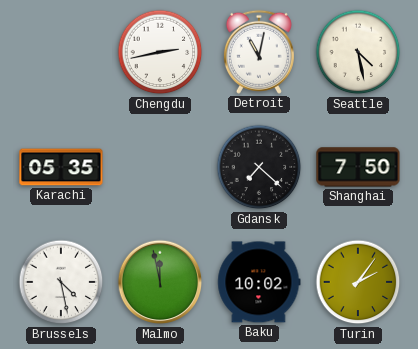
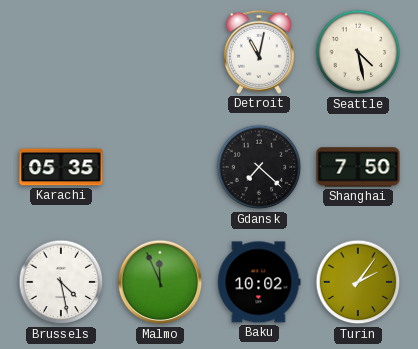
Chengdu: 2:43 -> none
Malmo: 11:58 -> 11:56
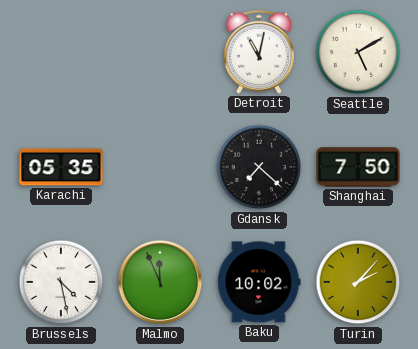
Seattle: 4:28 -> 5:10
Turin: 2:06 -> 2:07
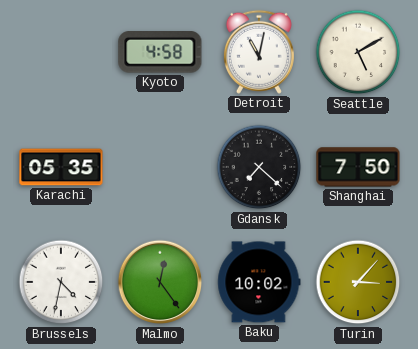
Kyoto: none -> 4:58
Brussels: 4:28 -> 4:32
Malmo: 11:56 -> 12:24
Turin: 2:07 -> 3:07
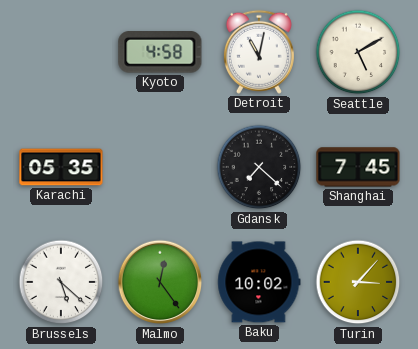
Shanghai: 7:50 -> 7:45
Brussels: 4:32 -> 5:22
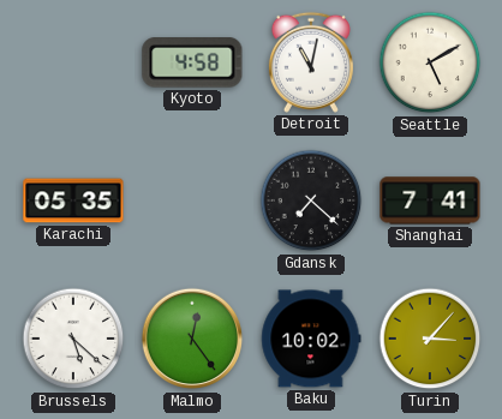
Shanghai: 7:45 -> 7:41
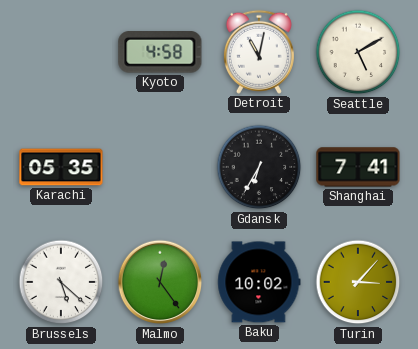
Gdansk: 7:22 -> 6:35
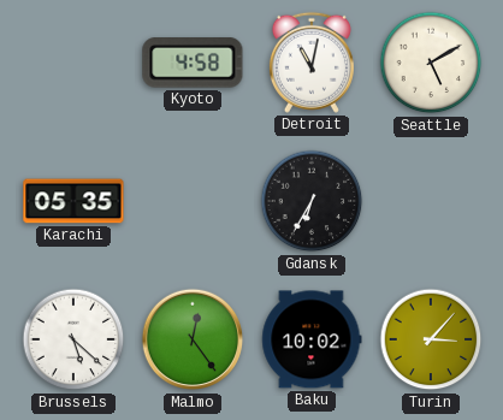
Shanghai: 7:41 -> none
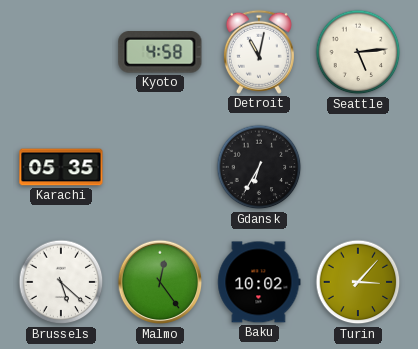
Seattle: 5:10 -> 5:14
